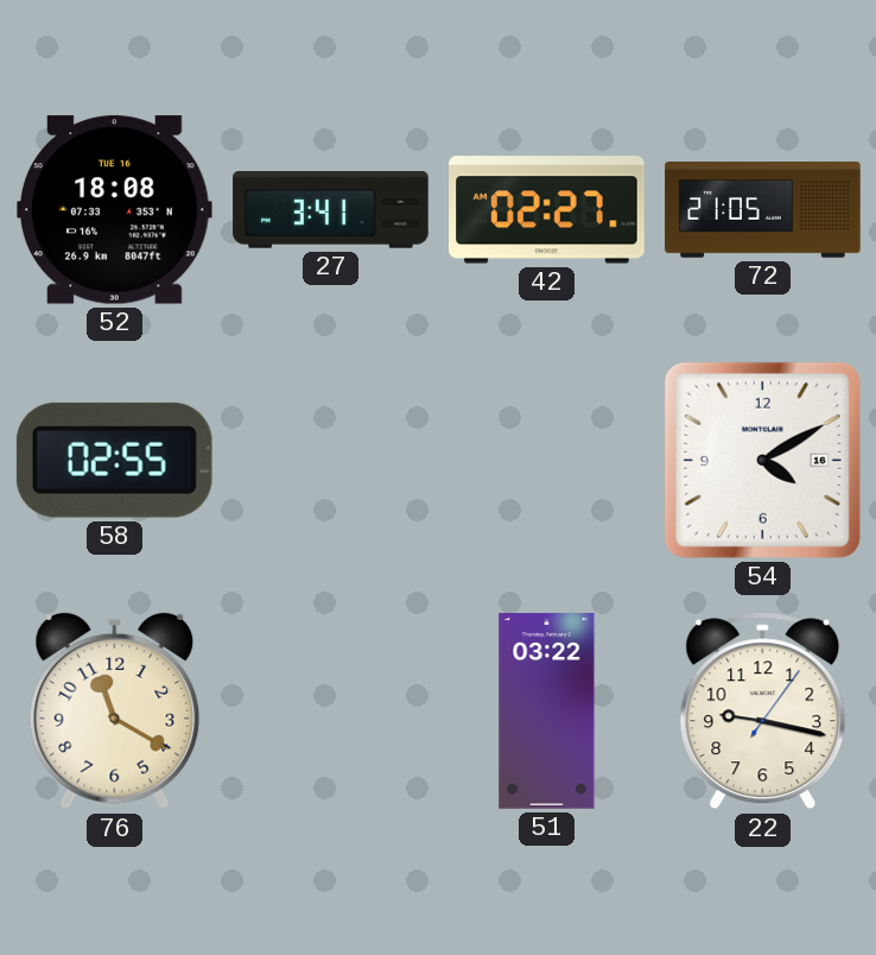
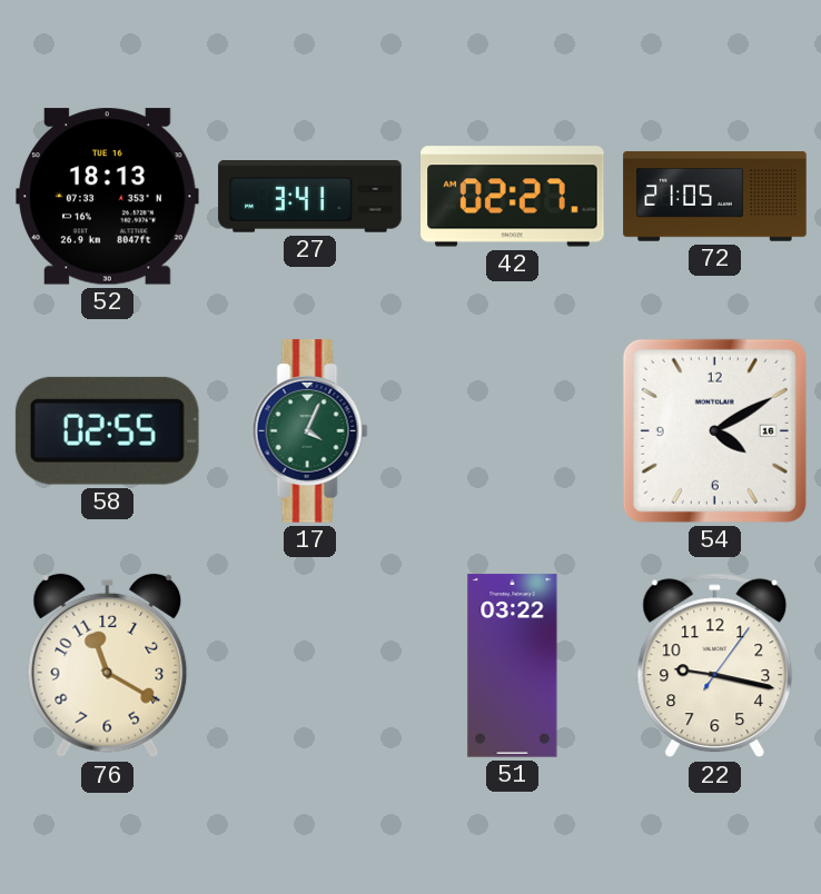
52: 18:08 -> 18:13
17: none -> 4:04
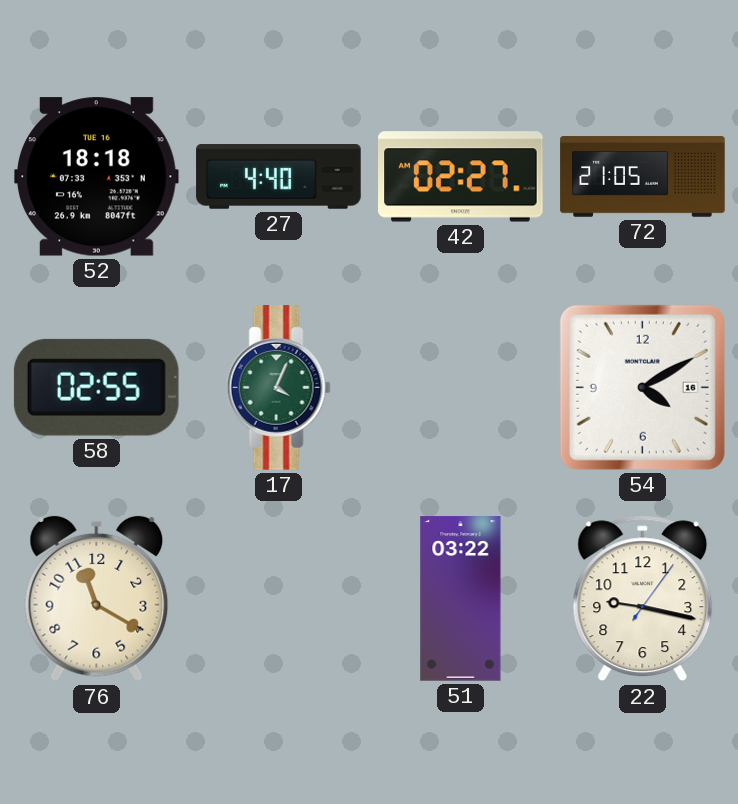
52: 18:13 -> 18:18
27: 3:41 -> 4:40
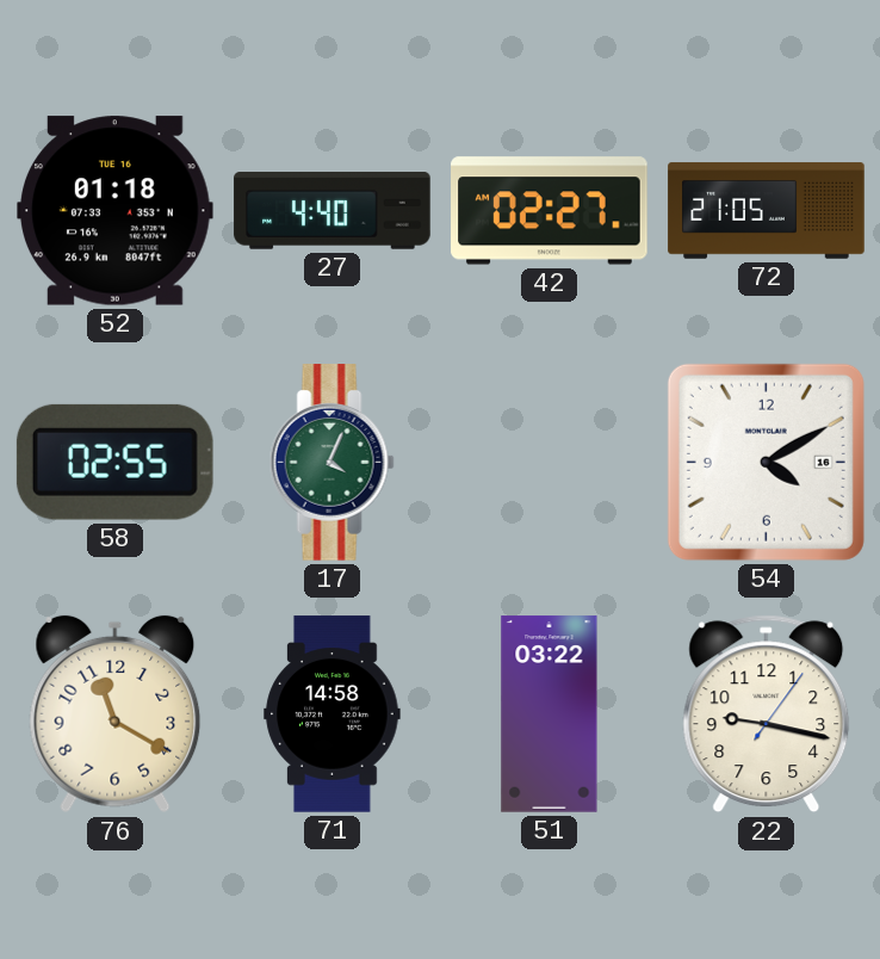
52: 18:18 -> 01:18
71: none -> 14:58
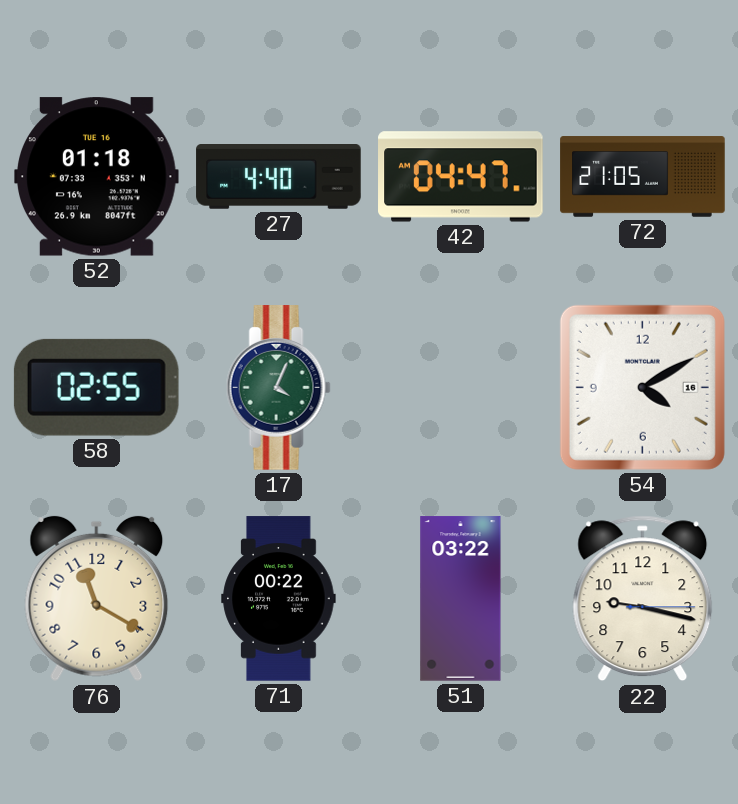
42: 02:27 -> 04:47
71: 14:58 -> 00:22
22: 9:17:06 -> 9:17:15
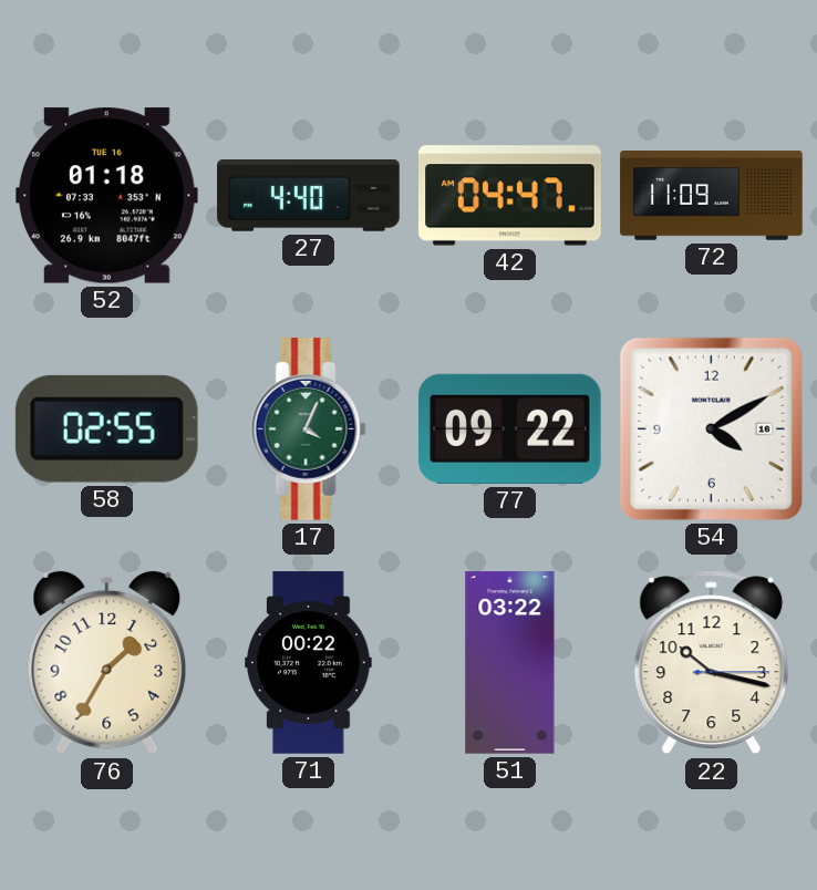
72: 21:05 -> 11:09
77: none -> 09:22
76: 11:20 -> 1:35
22: 9:17 -> 10:17
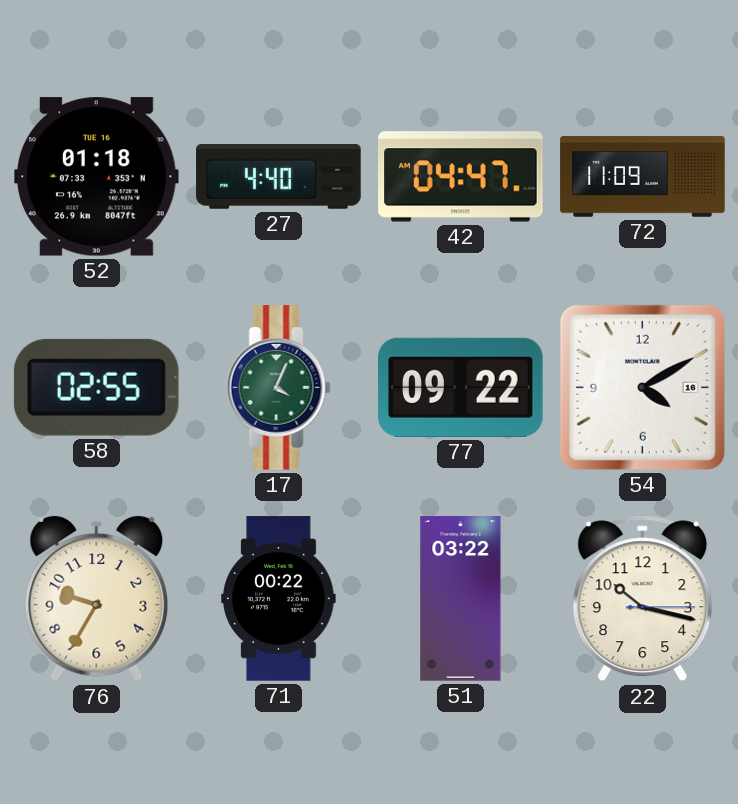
76: 1:35 -> 9:35
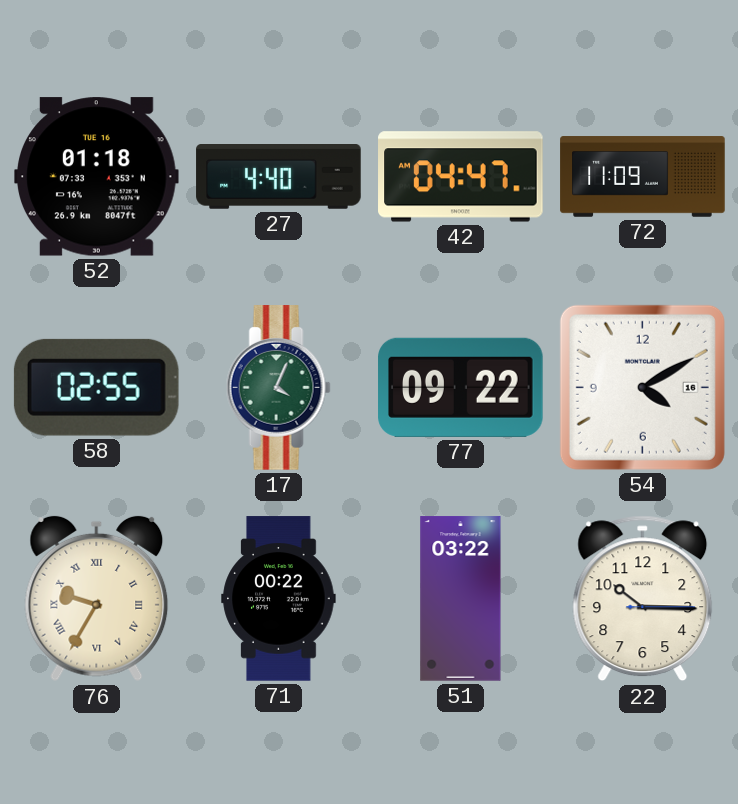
76 numerals: Arabic -> Roman
22: 10:17 -> 10:15
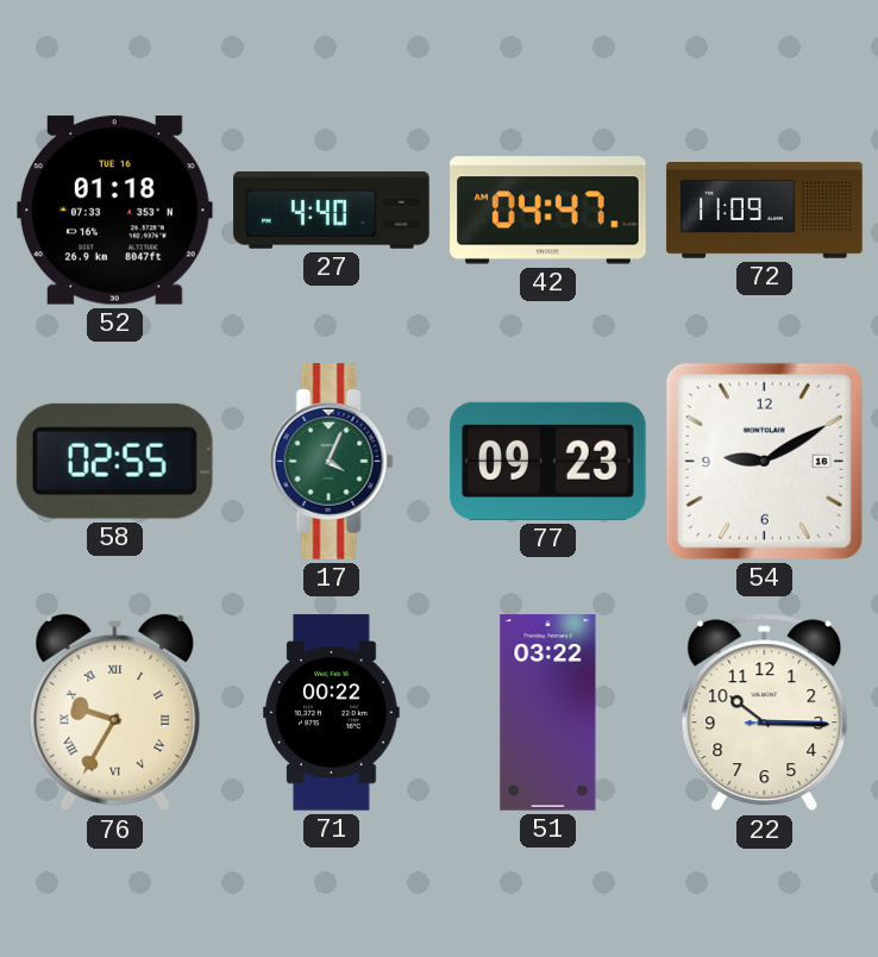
77: 09:22 -> 09:23
54: 4:10 -> 9:10
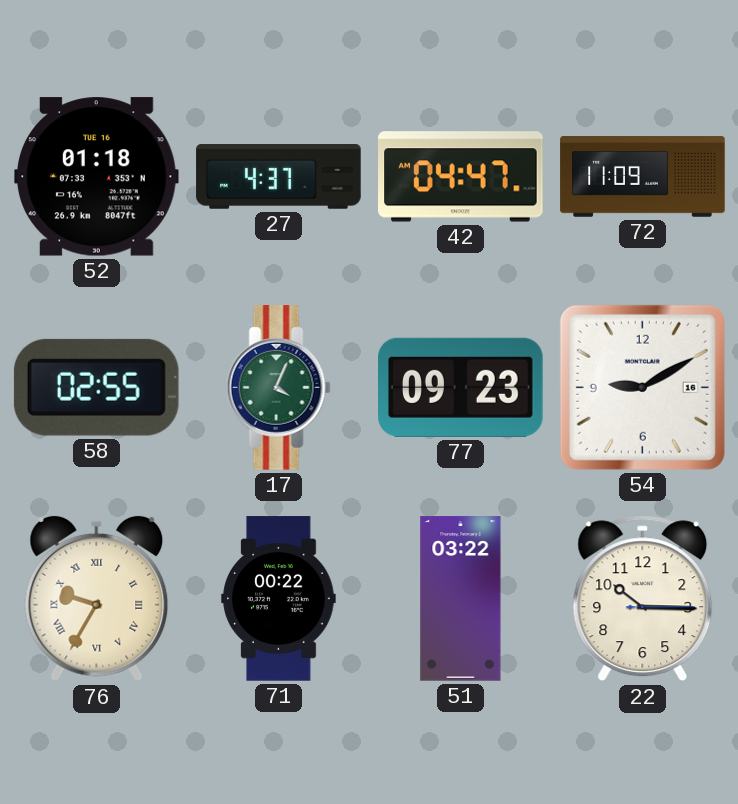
27: 4:40 -> 4:37
